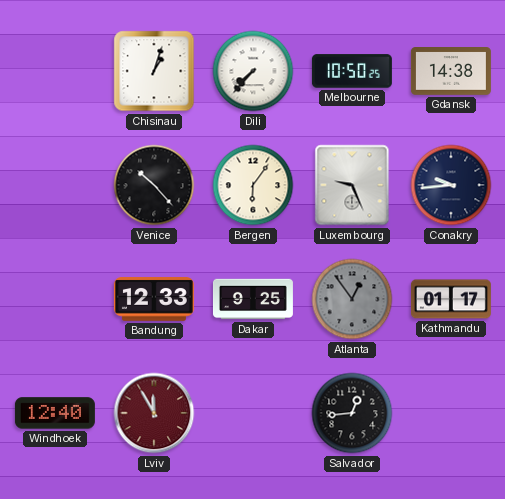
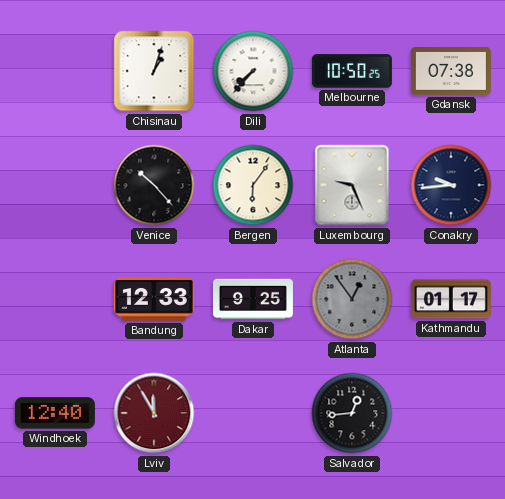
Gdansk: 14:38 -> 07:38
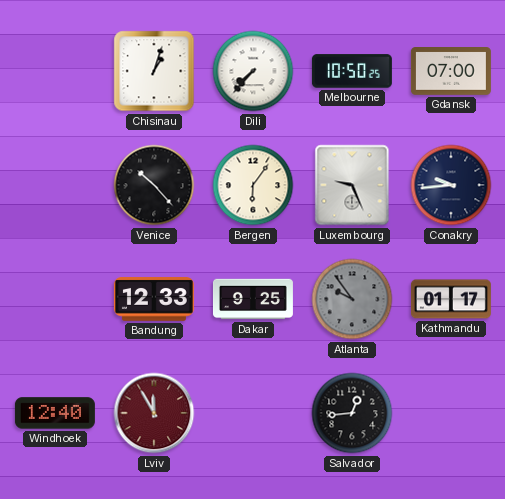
Gdansk: 07:38 -> 07:00
Atlanta: 12:54 -> 9:54
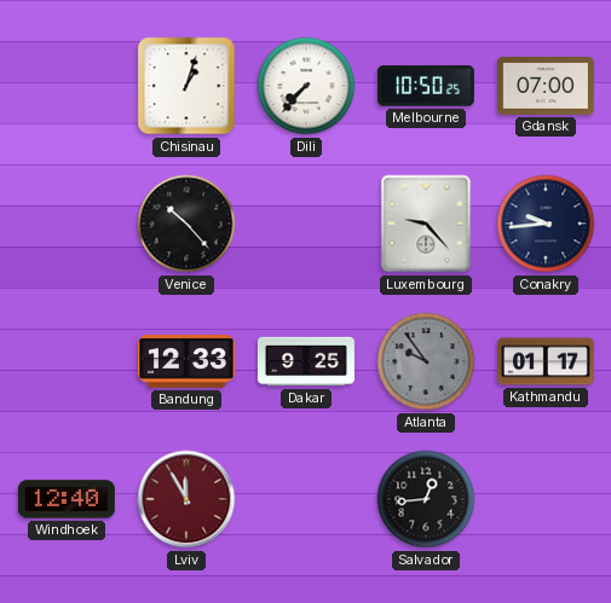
Bergen: 6:06 -> none
Luxembourg: 9:26 -> 9:23
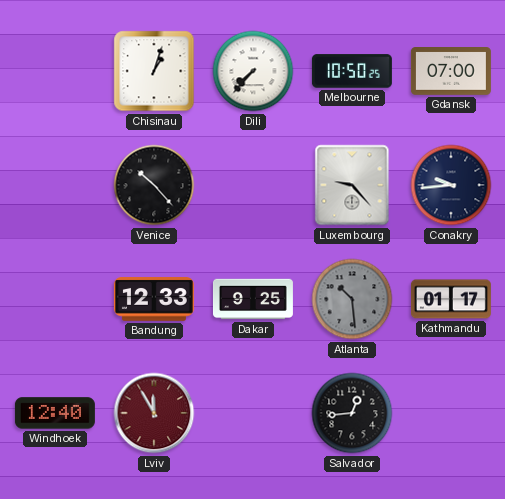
Atlanta: 9:54 -> 10:29
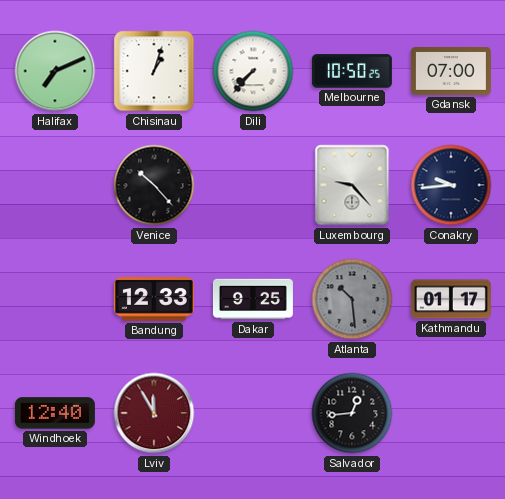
Halifax: none -> 7:11
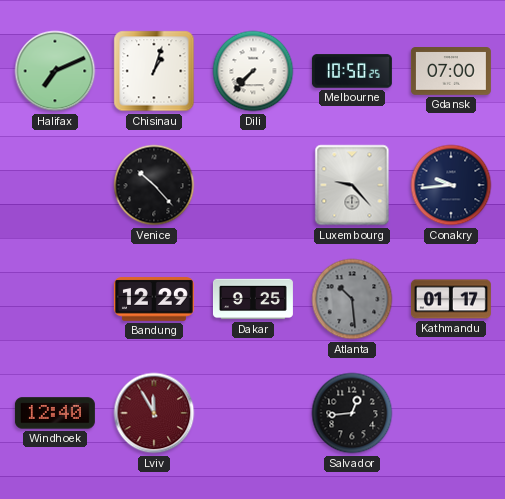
Bandung: 12:33 -> 12:29
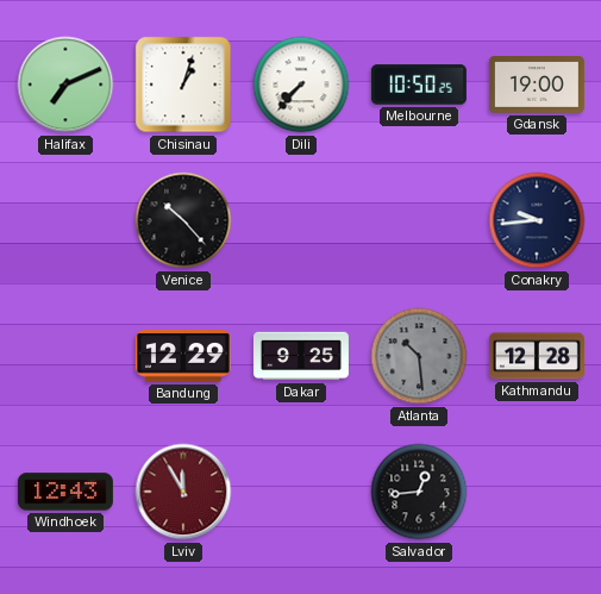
Gdansk: 07:00 -> 19:00
Luxembourg: 9:23 -> none
Kathmandu: 01:17 -> 12:28
Windhoek: 12:40 -> 12:43
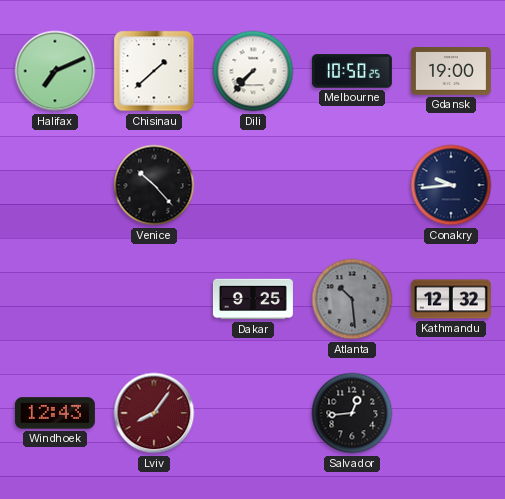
Chisinau: 1:03 -> 1:38
Bandung: 12:29 -> none
Kathmandu: 12:28 -> 12:32
Lviv: 11:55 -> 8:06
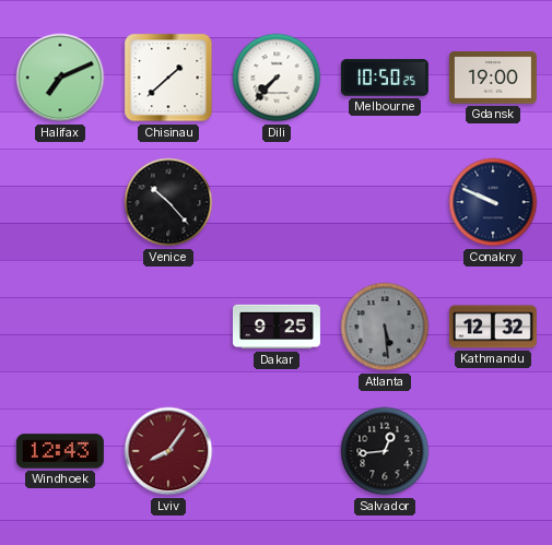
Conakry: 9:44 -> 9:49
Atlanta: 10:29 -> 5:29
